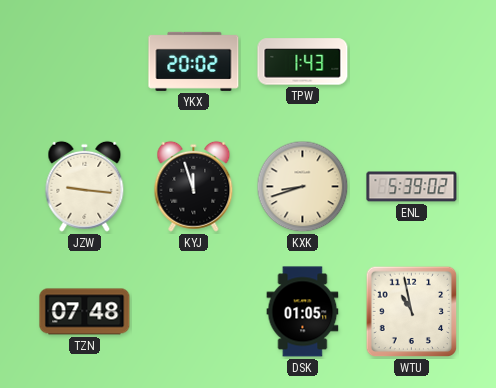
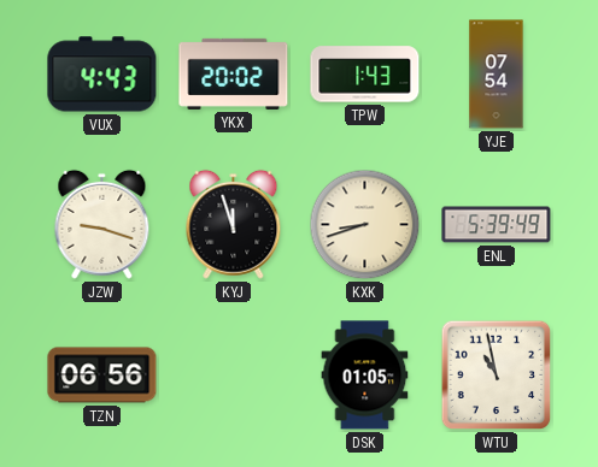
VUX: none -> 4:43
YJE: none -> 07:54
JZW: 9:16 -> 9:18
ENL: 5:39:02 -> 5:39:49
TZN: 07:48 -> 06:56
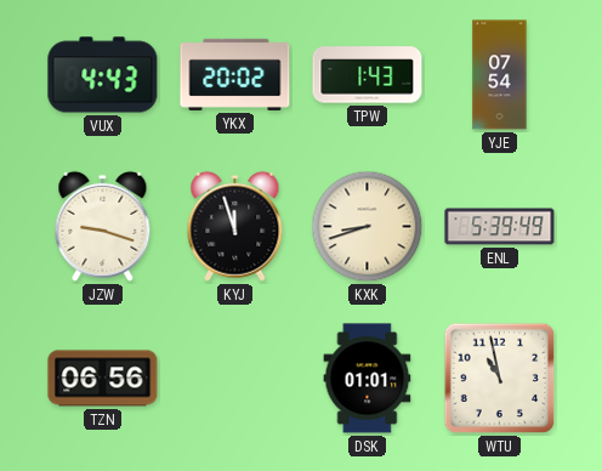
DSK: 01:05 -> 01:01
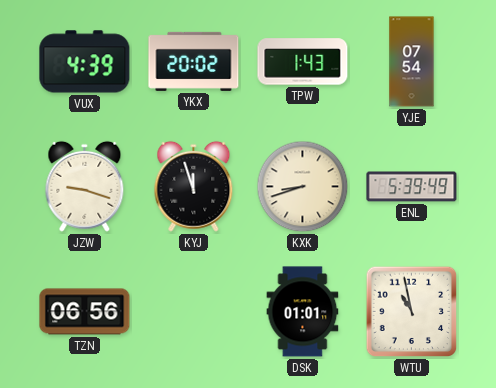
VUX: 4:43 -> 4:39
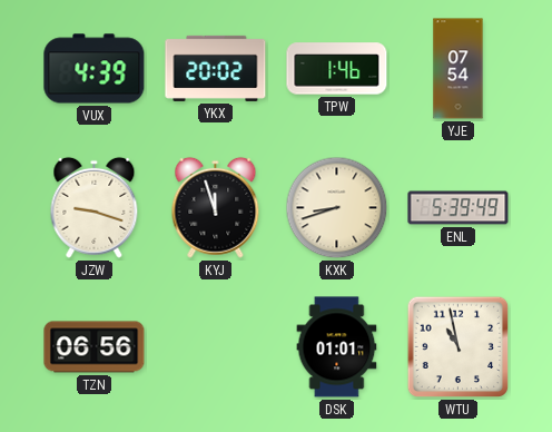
TPW: 1:43 -> 1:46
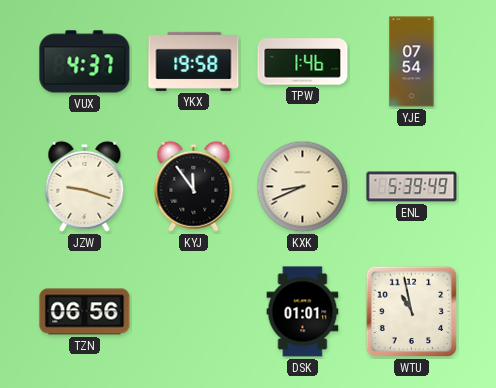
VUX: 4:39 -> 4:37
YKX: 20:02 -> 19:58
KYJ: 11:57 -> 11:54
KXK: 8:42 -> 8:41
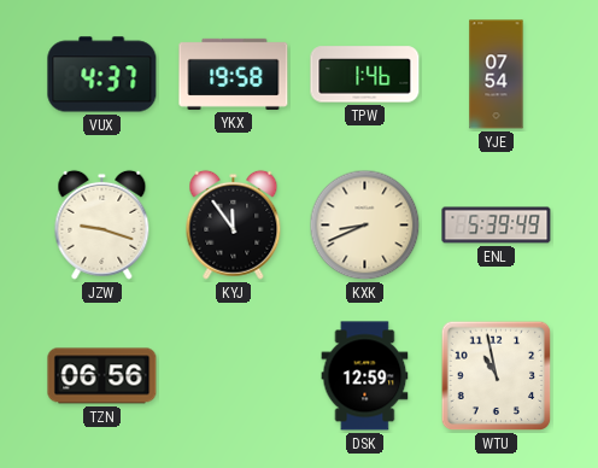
DSK: 01:01 -> 12:59
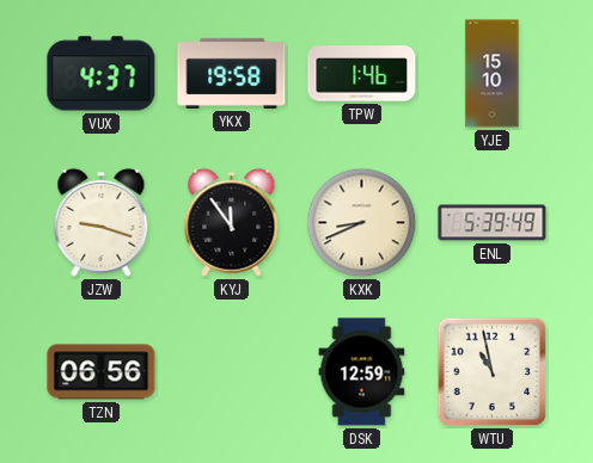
YJE: 07:54 -> 15:10
